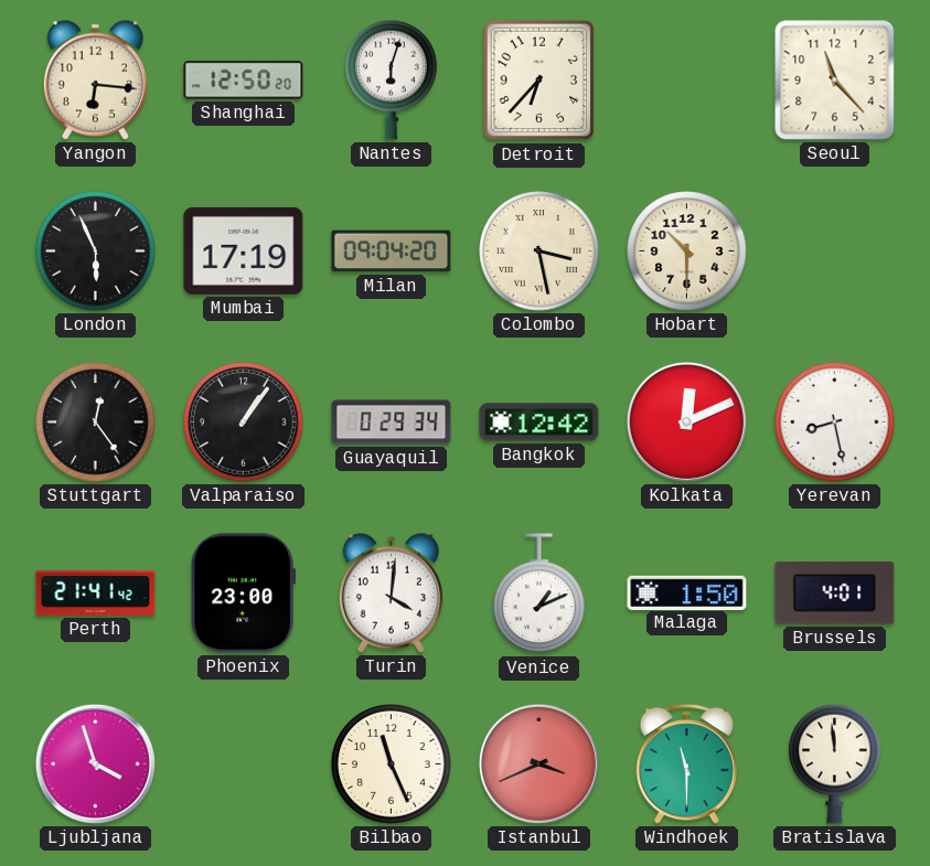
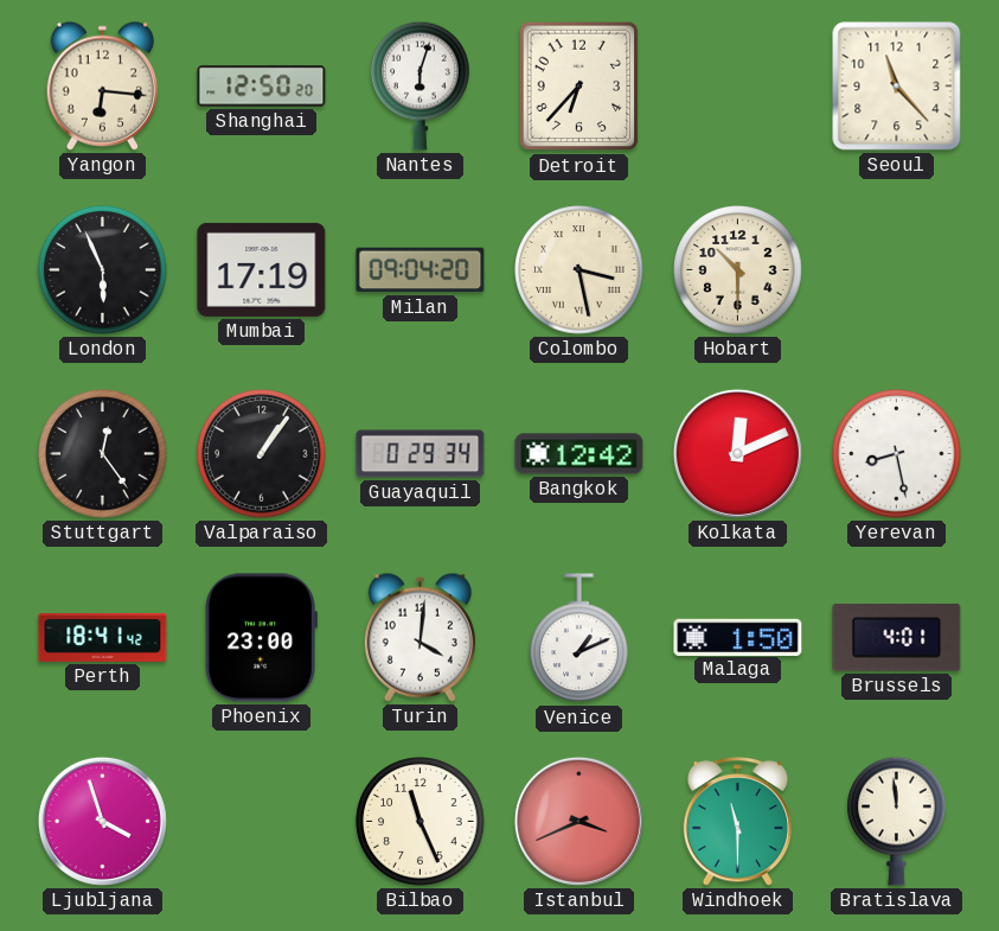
Perth: 21:41 -> 18:41
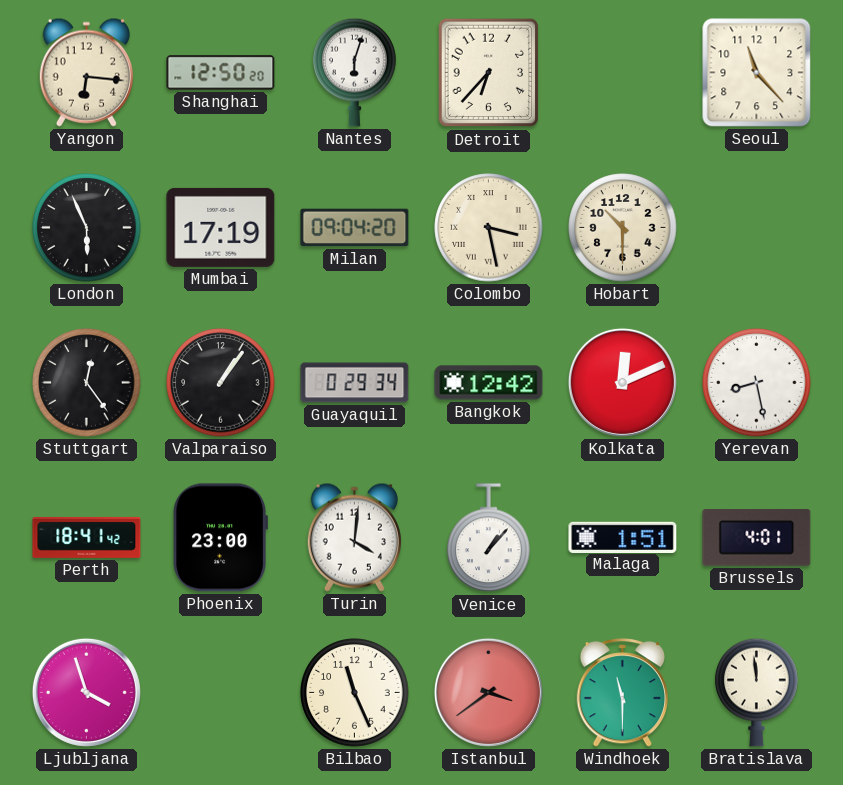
Venice: 1:11 -> 1:07
Malaga: 1:50 -> 1:51
Istanbul: 3:41 -> 3:39
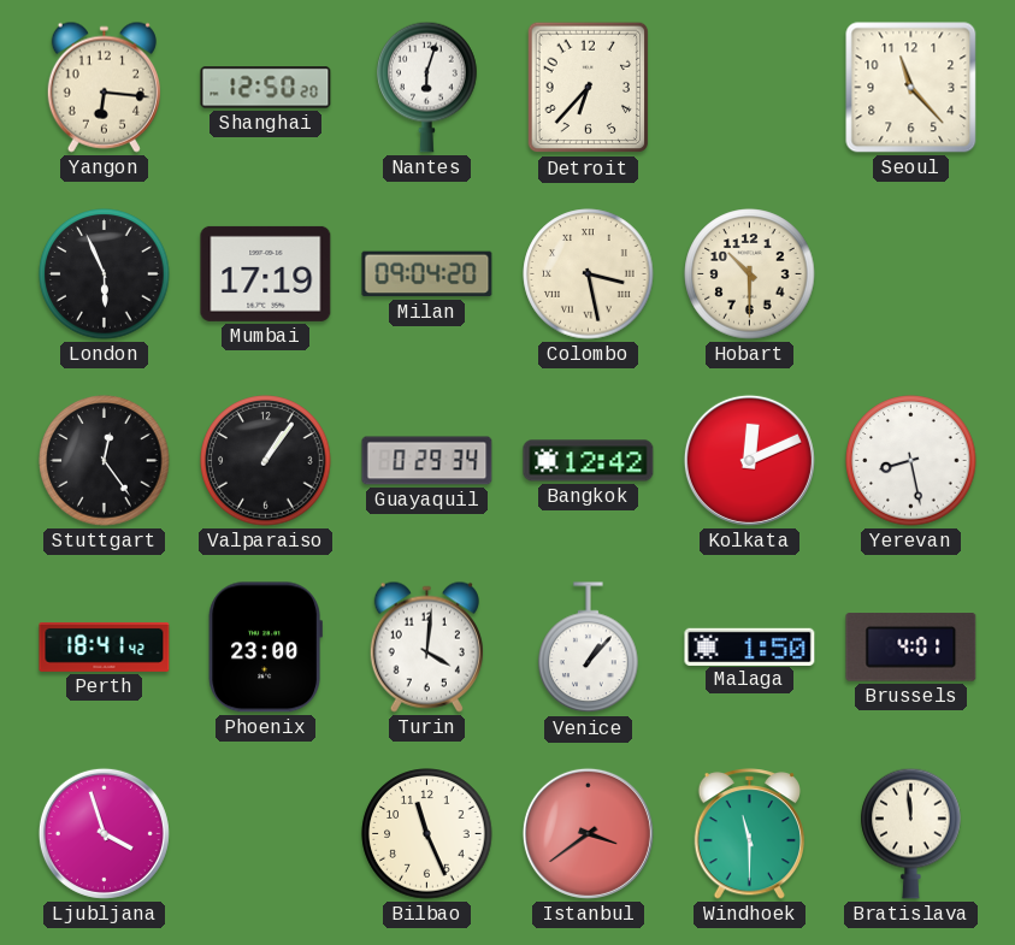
Malaga: 1:51 -> 1:50
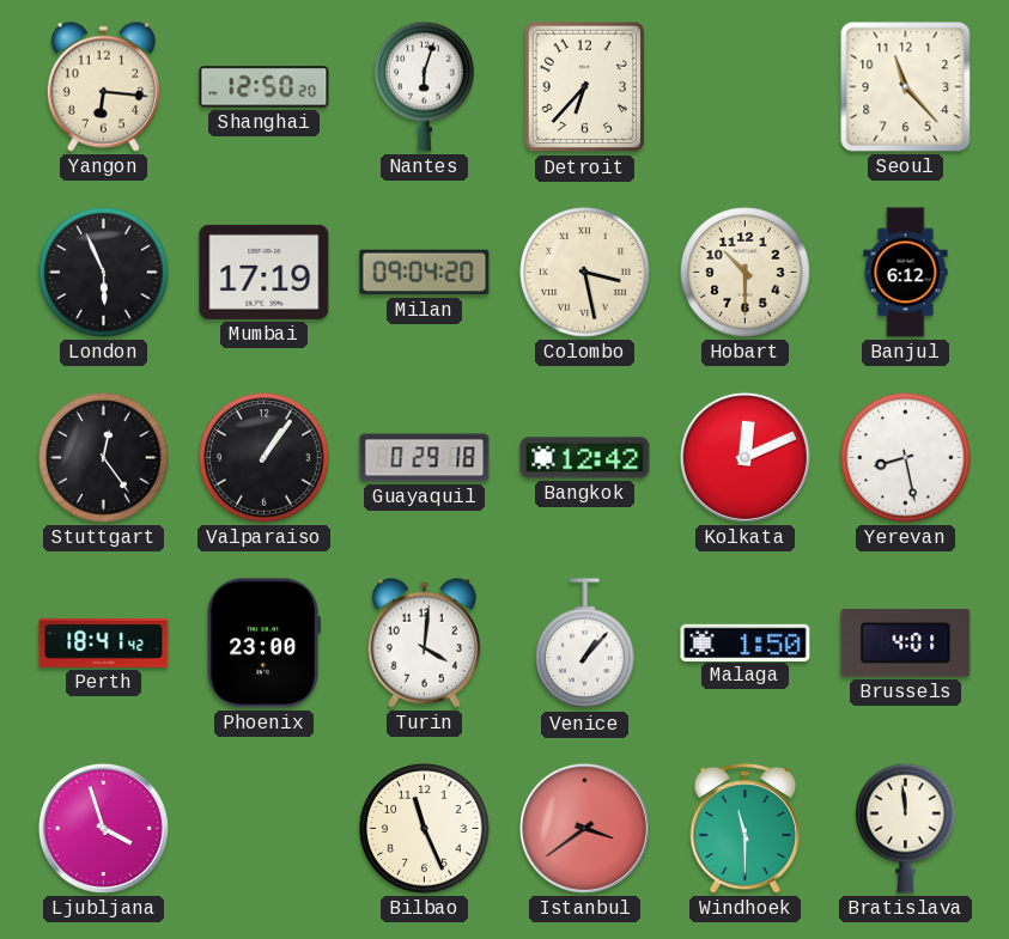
Banjul: none -> 6:12
Guayaquil: 0:29:34 -> 0:29:18
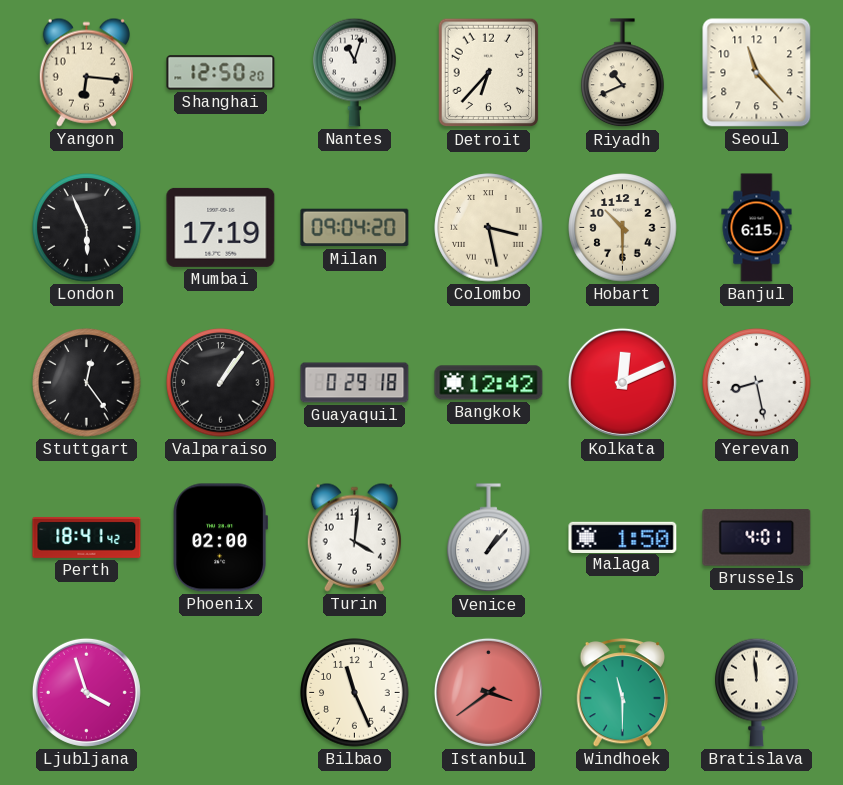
Nantes: 6:03 -> 11:03
Riyadh: none -> 10:41
Banjul: 6:12 -> 6:15
Phoenix: 23:00 -> 02:00
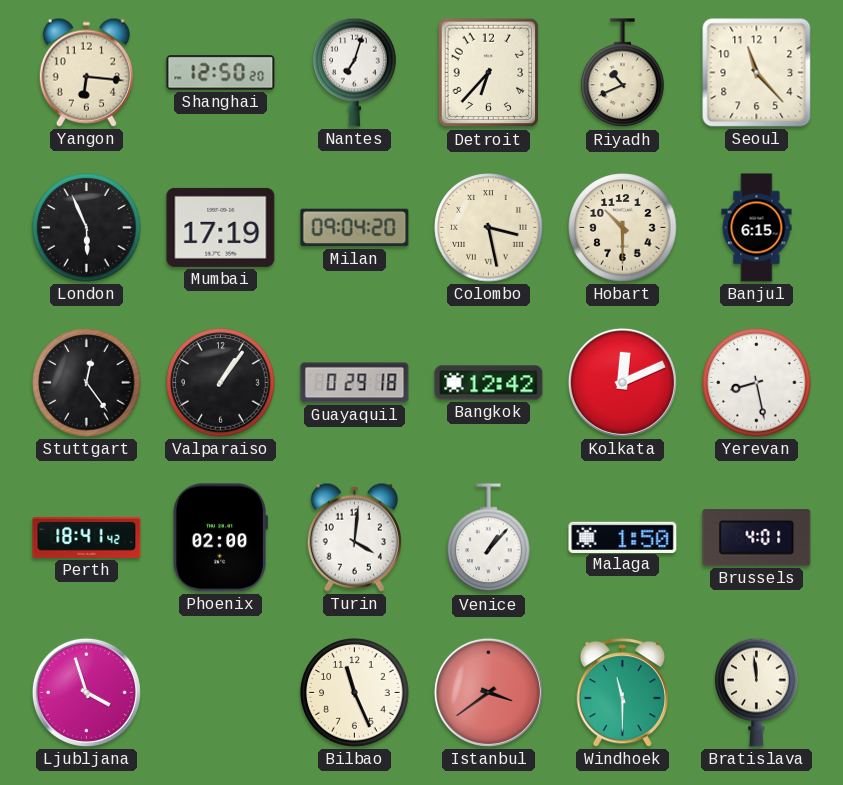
Nantes: 11:03 -> 7:03
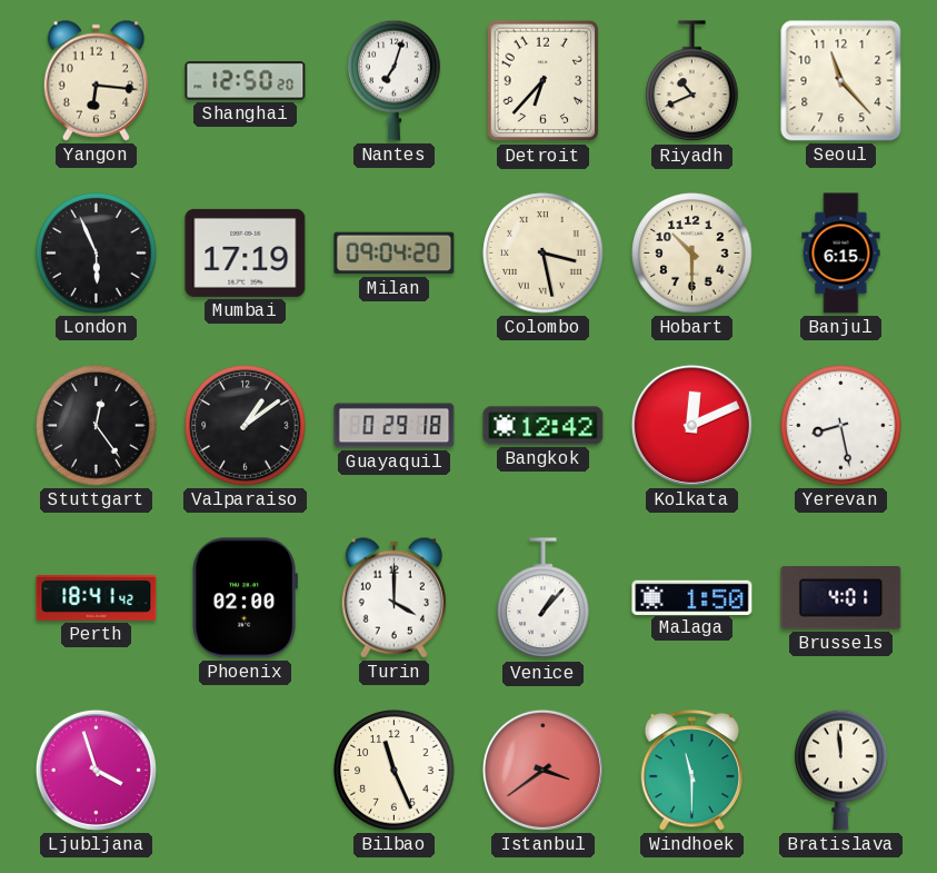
Valparaiso: 1:06 -> 1:09
Turin: 4:01 -> 4:00
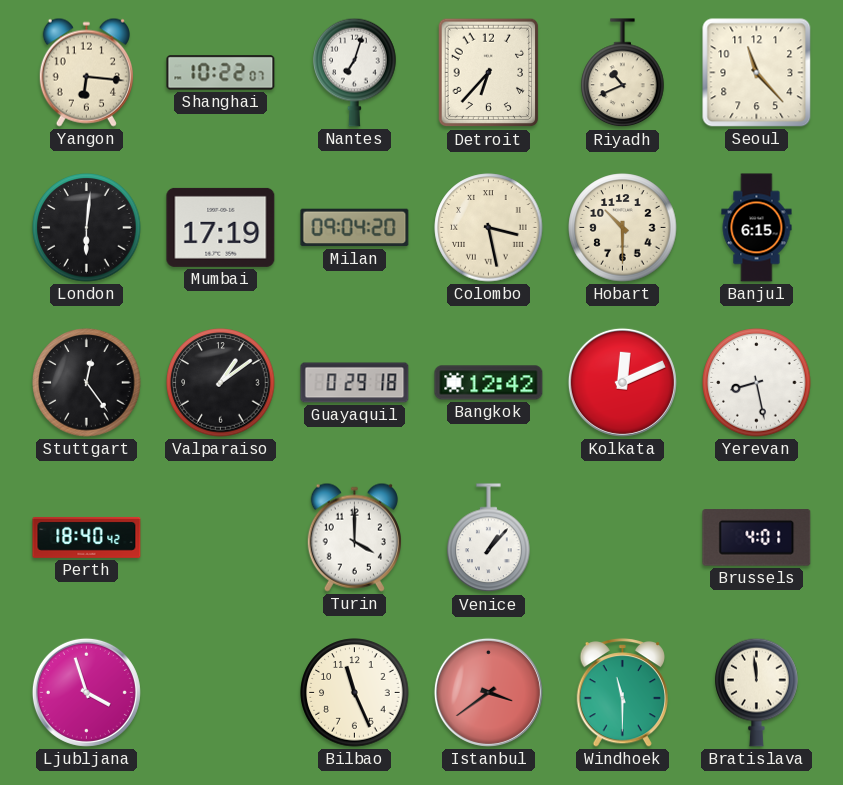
Shanghai: 12:50 -> 10:22
London: 5:56 -> 6:01
Perth: 18:41 -> 18:40
Phoenix: 02:00 -> none
Malaga: 1:50 -> none
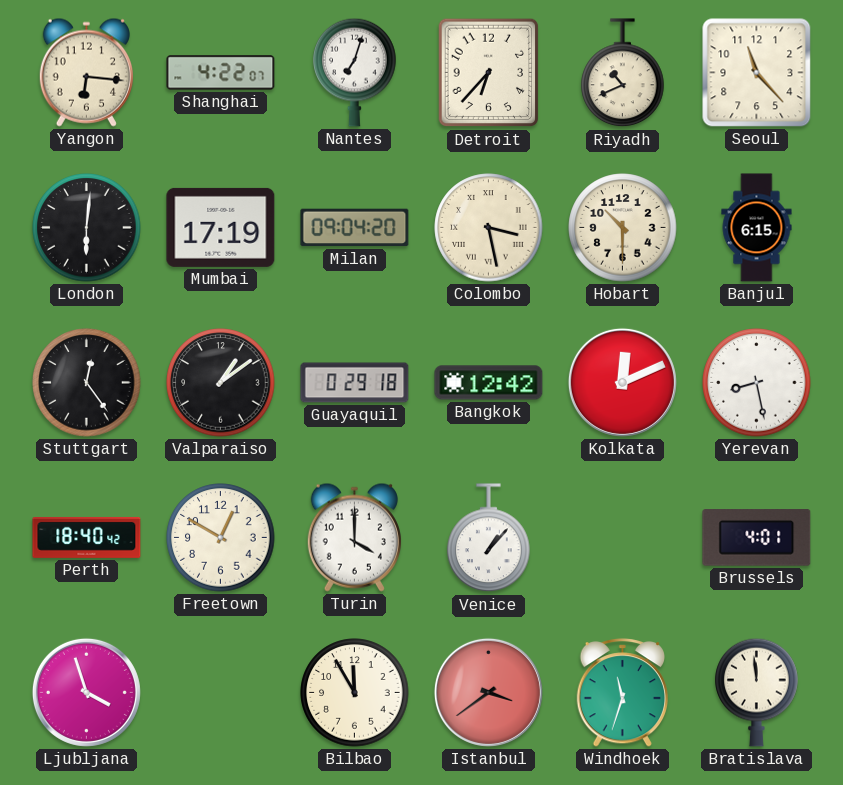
Shanghai: 10:22 -> 4:22
Freetown: none -> 12:50
Bilbao: 11:26 -> 11:55
Windhoek: 11:30 -> 11:33
